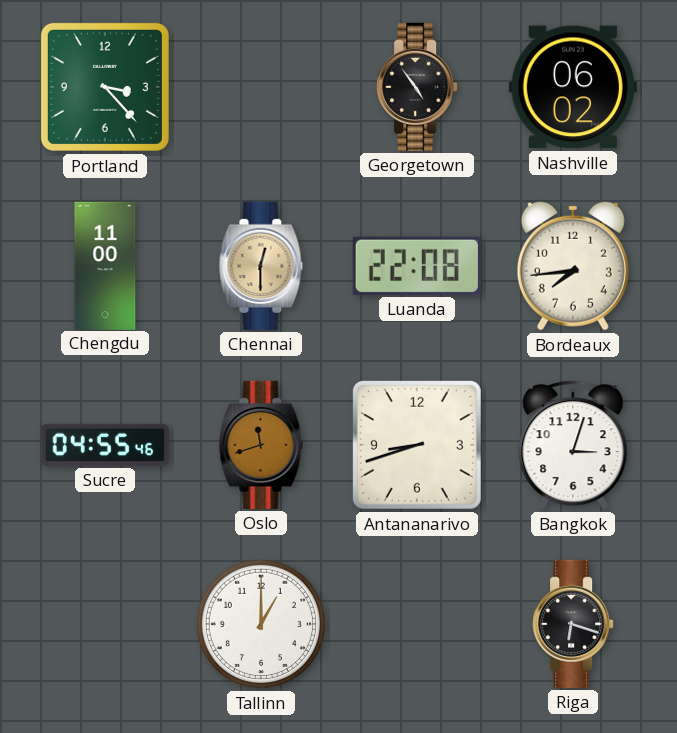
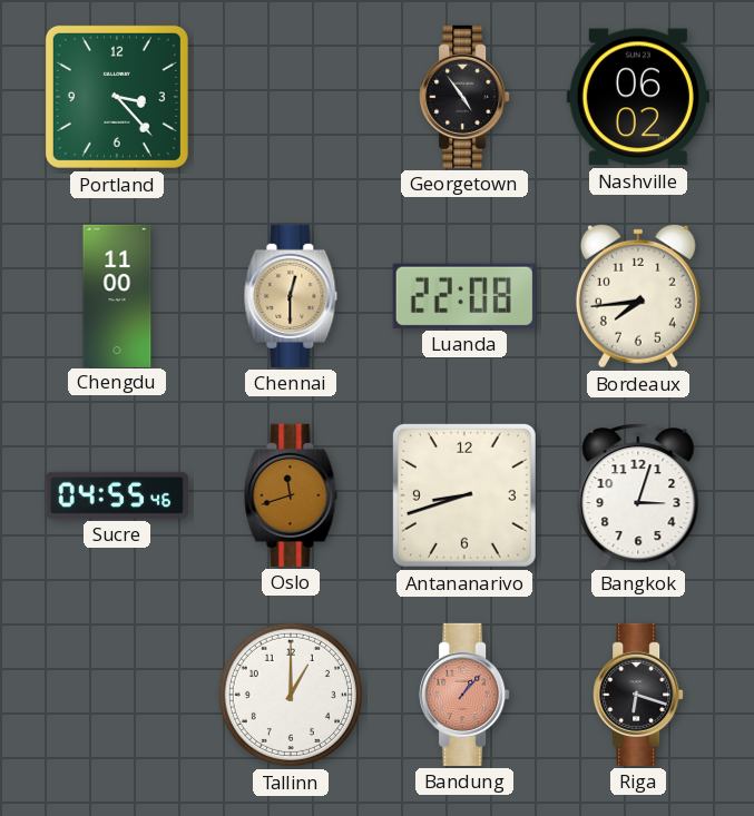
Bandung: none -> 1:07
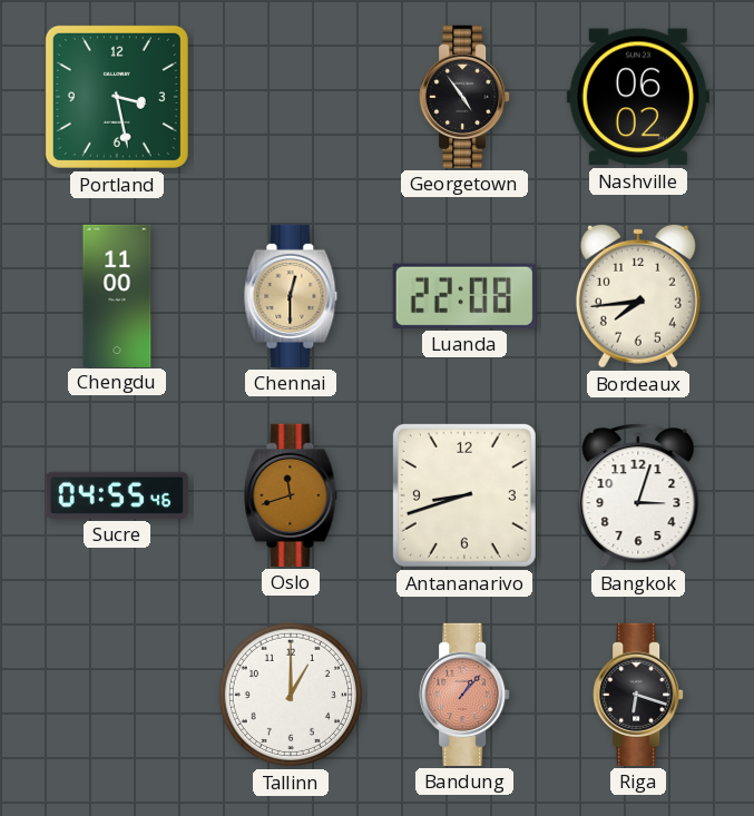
Portland: 3:23 -> 3:28
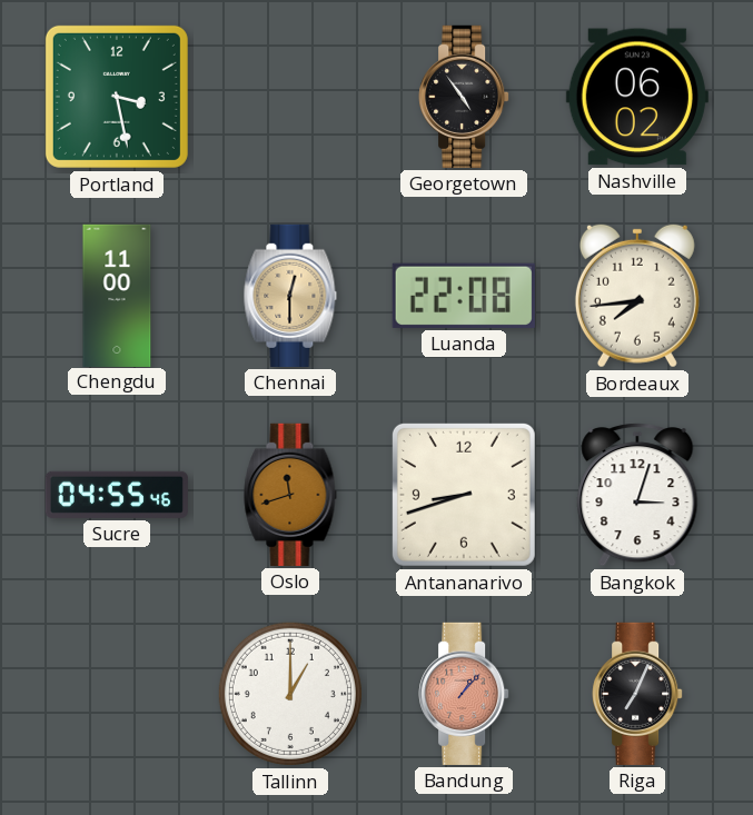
Riga: 6:18 -> 7:04
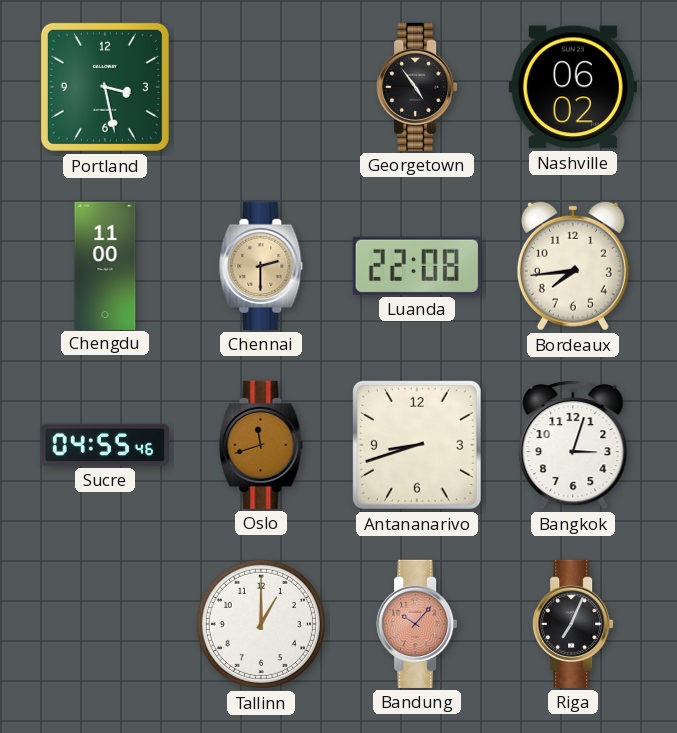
Chennai: 12:30 -> 2:30
Bandung: 1:07 -> 10:07
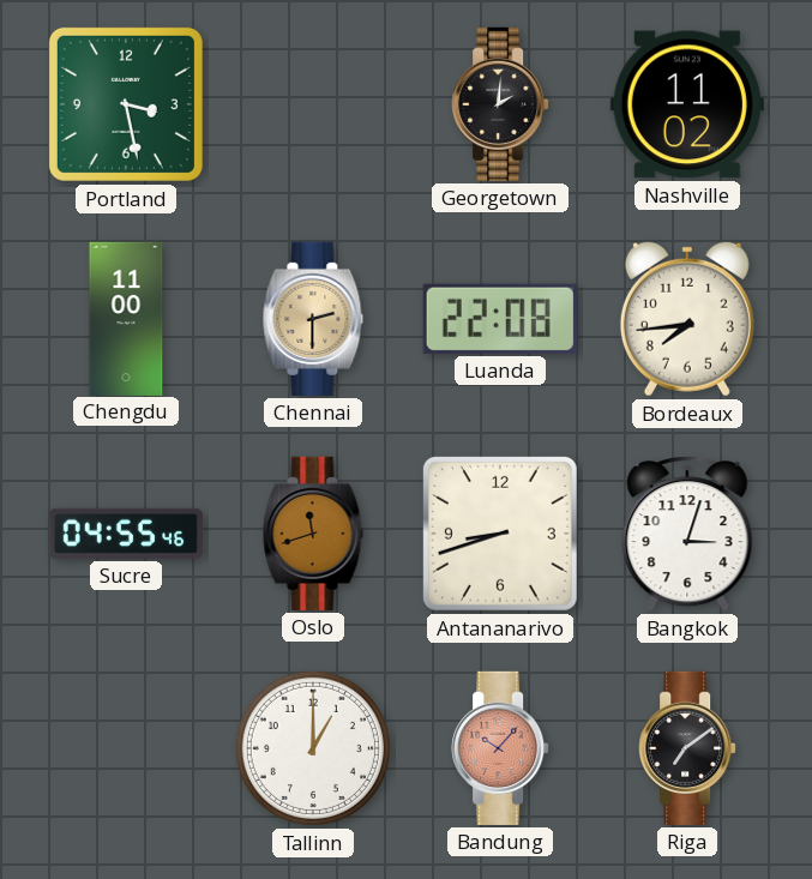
Georgetown: 4:54 -> 2:01
Nashville: 06:02 -> 11:02
Riga: 7:04 -> 7:09
